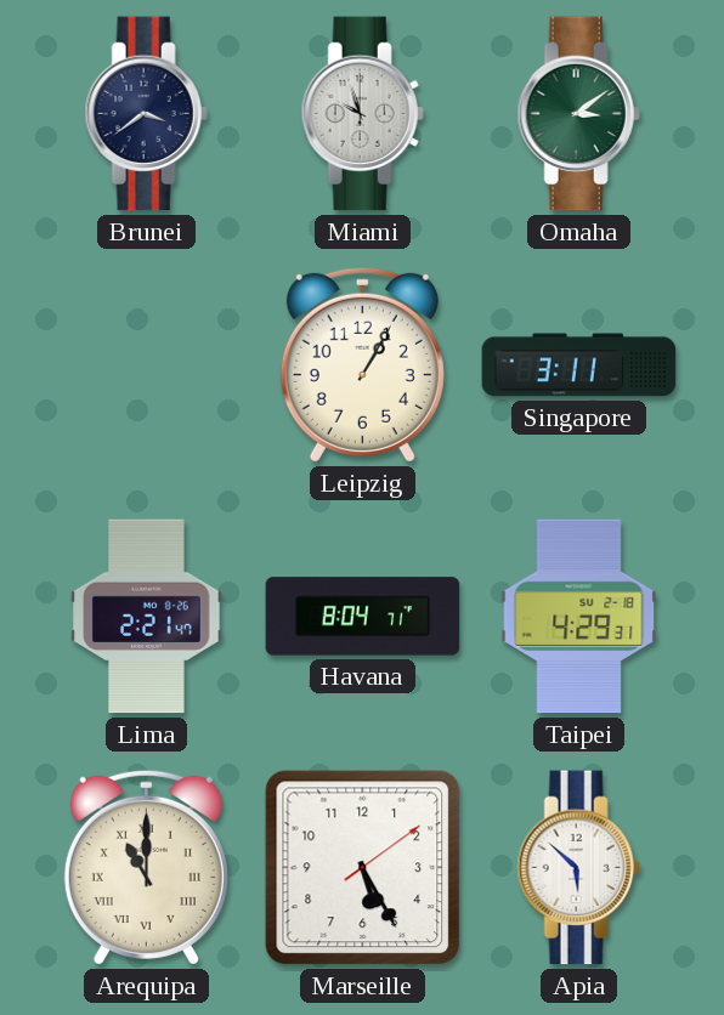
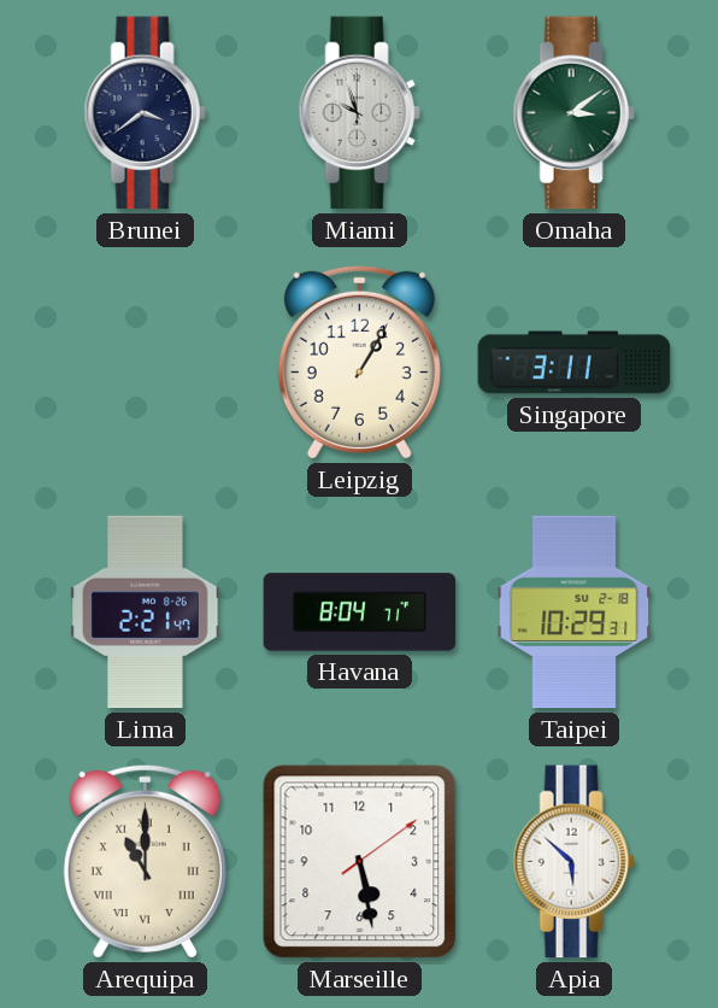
Taipei: 4:29 -> 10:29
Marseille: 5:25 -> 5:28
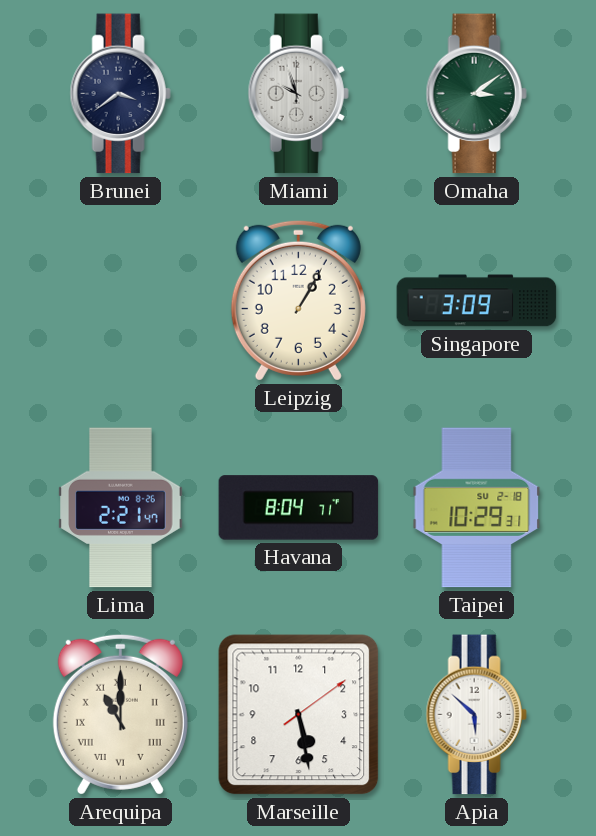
Singapore: 3:11 -> 3:09
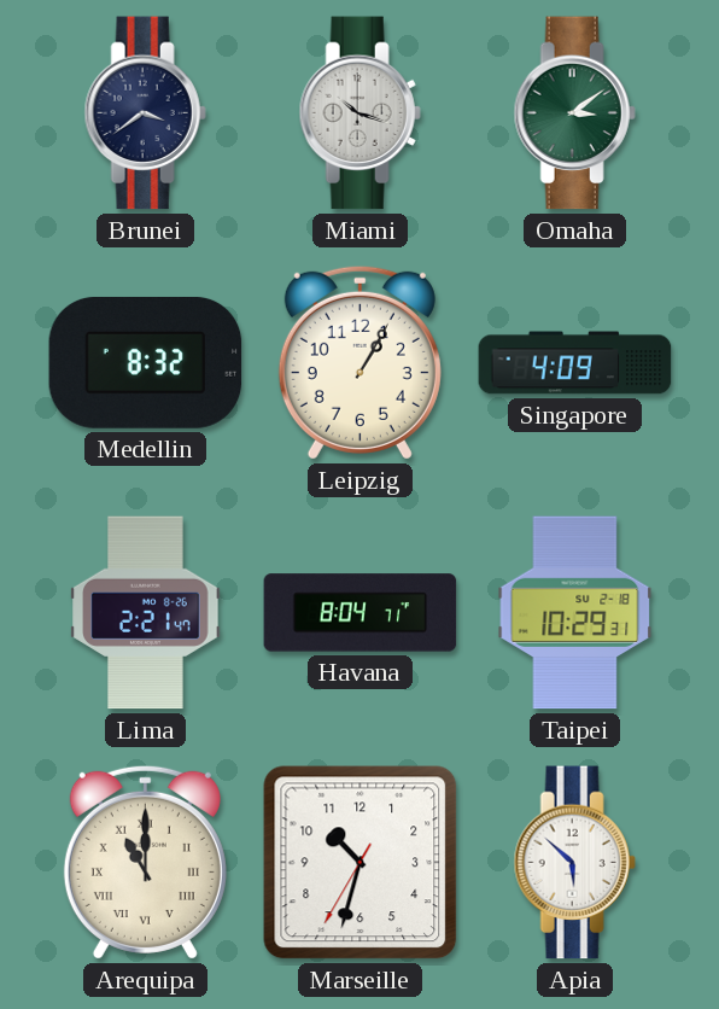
Miami: 9:57 -> 10:18
Medellin: none -> 8:32
Singapore: 3:09 -> 4:09
Marseille: 5:28 -> 10:32
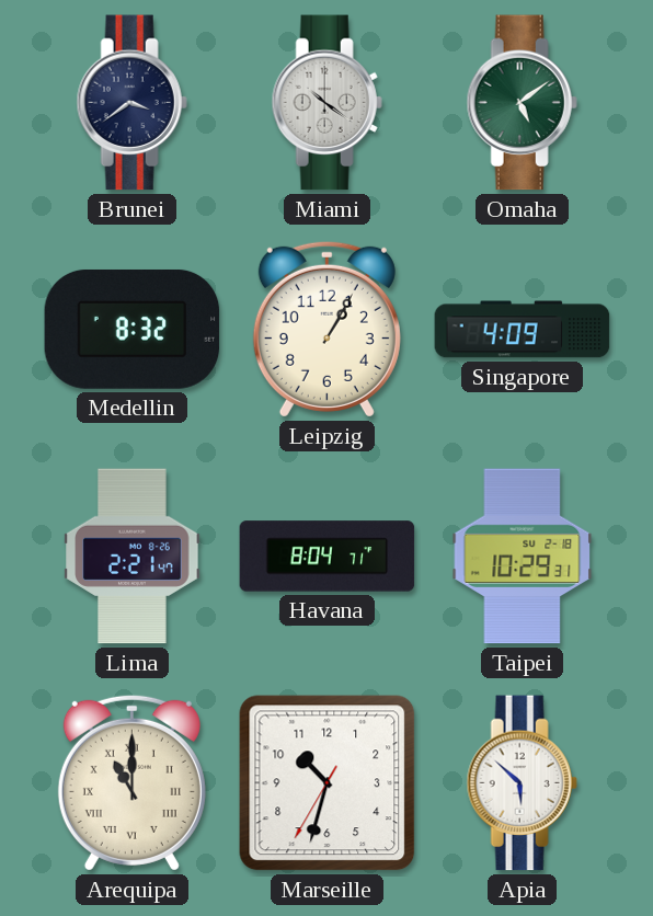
Miami: 10:18 -> 10:21
Omaha: 3:09 -> 5:09
